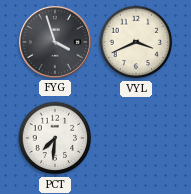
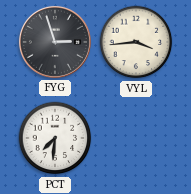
FYG: 3:57 -> 2:57
VYL: 3:41 -> 3:44
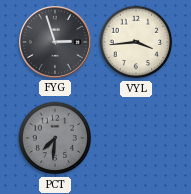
PCT dial: white -> grey
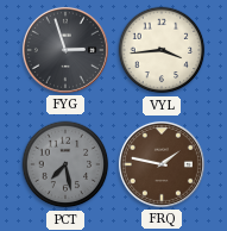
PCT: 7:31 -> 7:28
FRQ: none -> 1:47
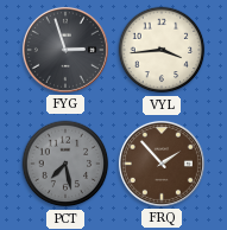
FRQ: 1:47 -> 1:53
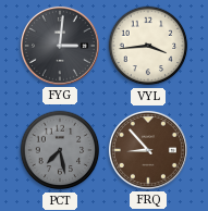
FYG: 2:57 -> 3:01
FRQ: 1:53 -> 8:53
